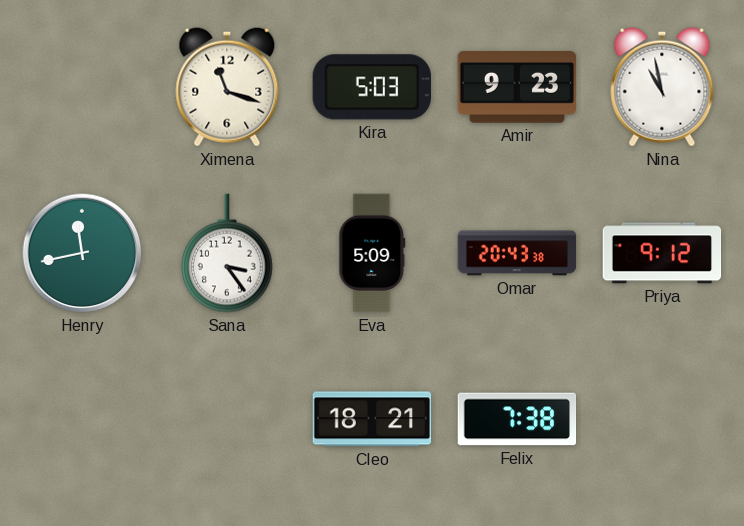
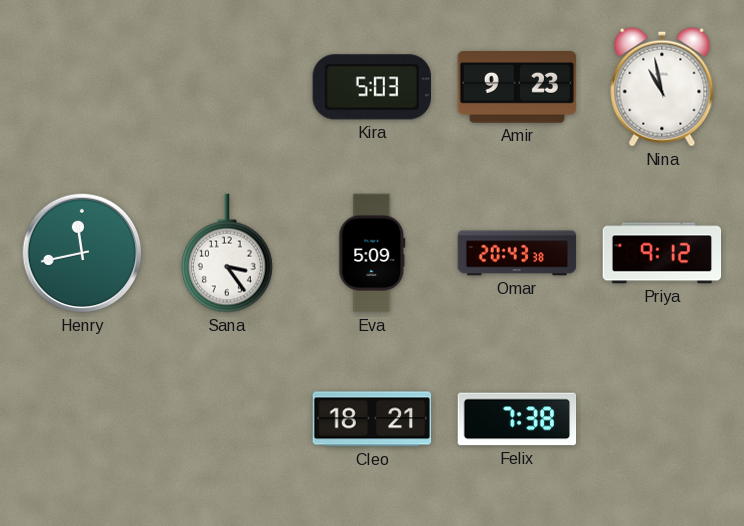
Ximena: 11:18 -> none
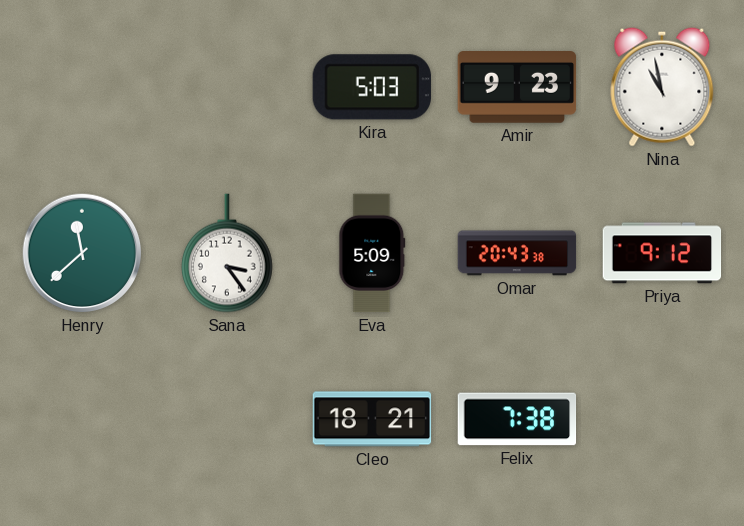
Henry: 11:43 -> 11:38
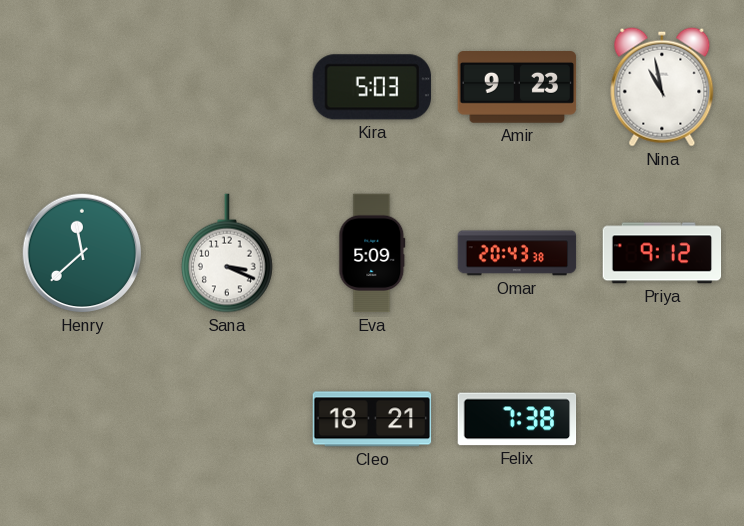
Sana: 3:24 -> 3:19
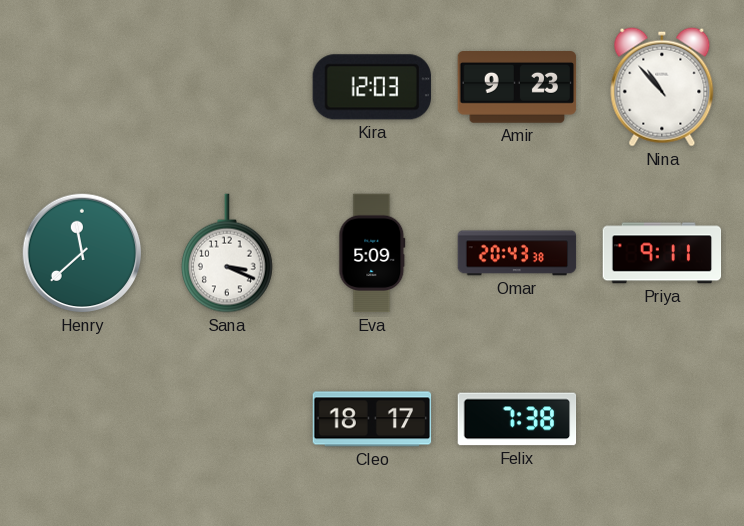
Kira: 5:03 -> 12:03
Nina: 10:58 -> 10:53
Priya: 9:12 -> 9:11
Cleo: 18:21 -> 18:17
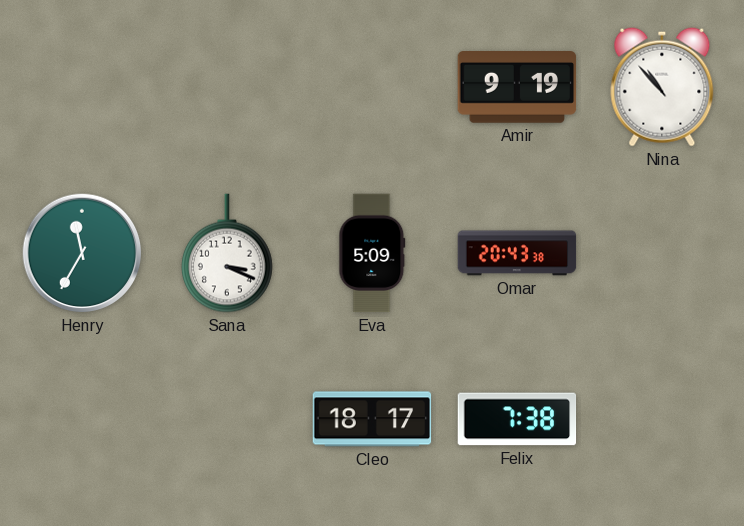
Kira: 12:03 -> none
Amir: 9:23 -> 9:19
Henry: 11:38 -> 11:35
Priya: 9:11 -> none
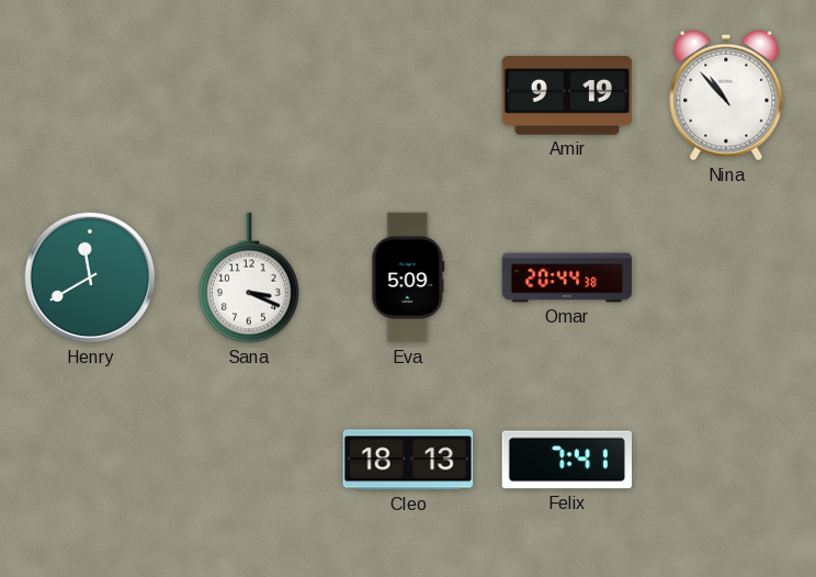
Henry: 11:35 -> 11:40
Omar: 20:43 -> 20:44
Cleo: 18:17 -> 18:13
Felix: 7:38 -> 7:41
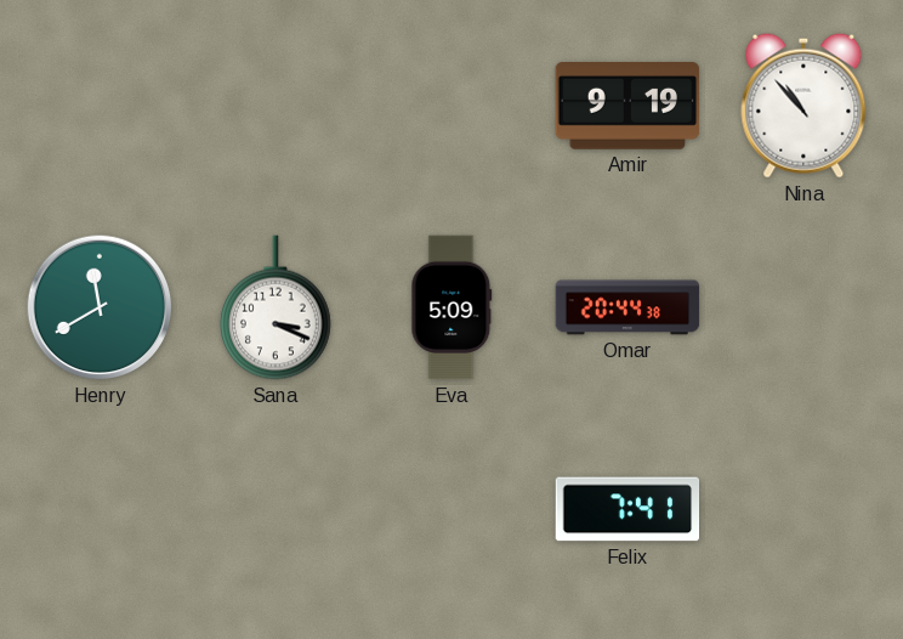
Cleo: 18:13 -> none
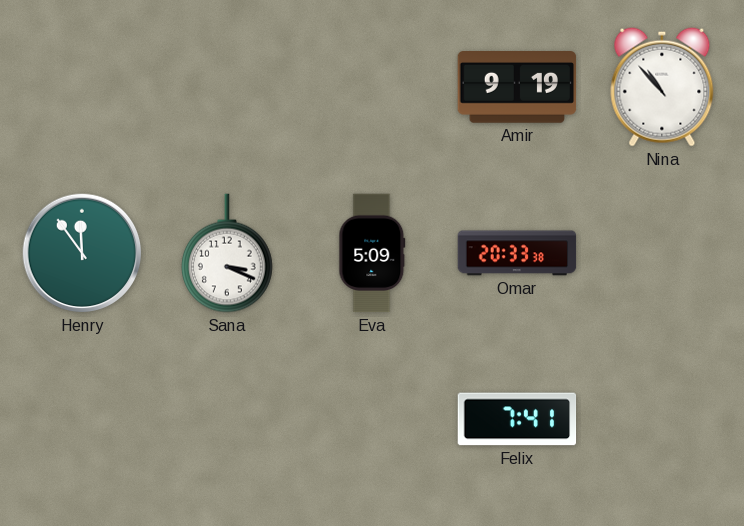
Henry: 11:40 -> 11:54
Omar: 20:44 -> 20:33
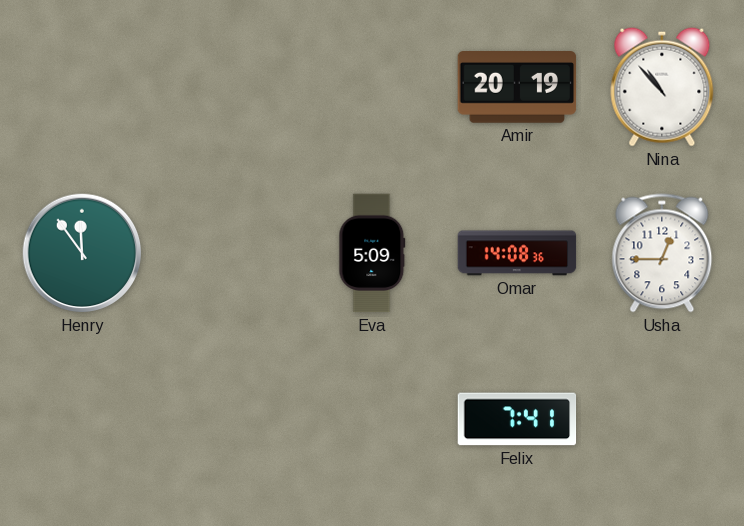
Amir: 9:19 -> 20:19
Sana: 3:19 -> none
Omar: 20:33 -> 14:08
Usha: none -> 12:45
